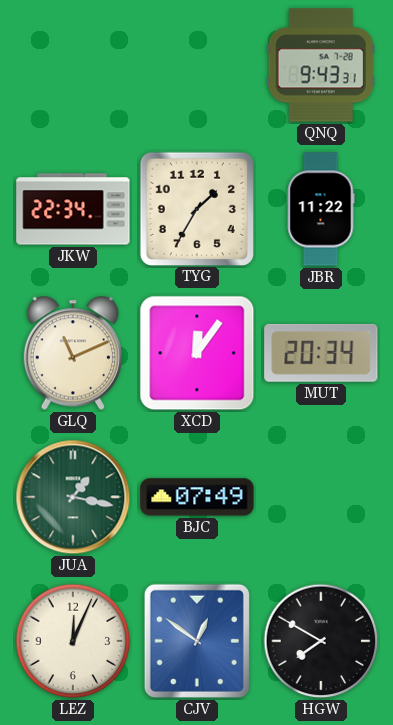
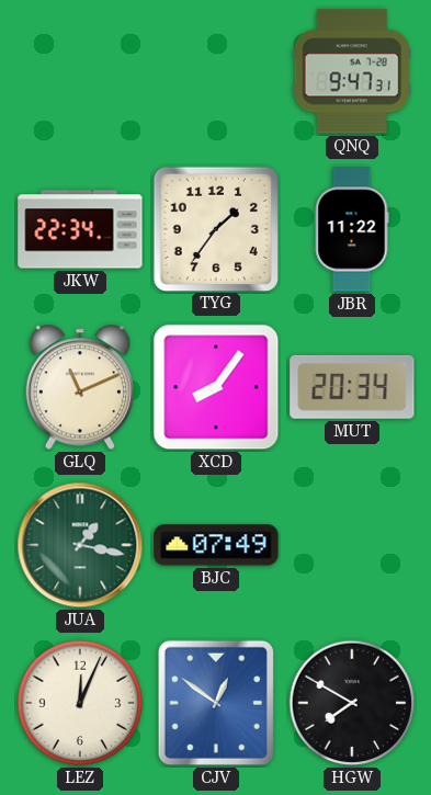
QNQ: 9:43 -> 9:47
TYG: 1:35 -> 1:36
XCD: 12:06 -> 8:06
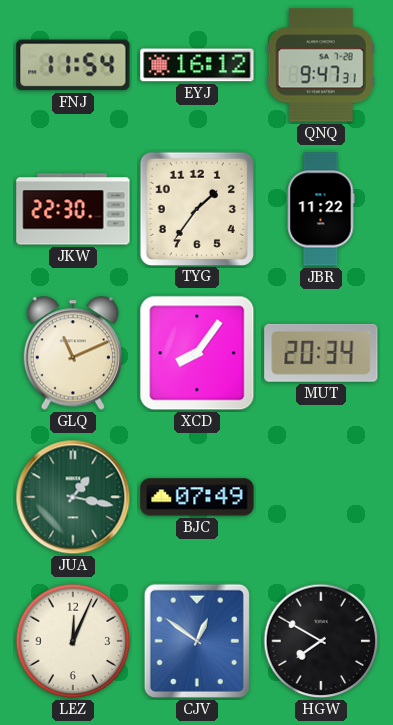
FNJ: none -> 11:54
EYJ: none -> 16:12
JKW: 22:34 -> 22:30
